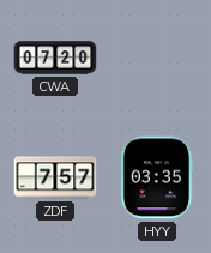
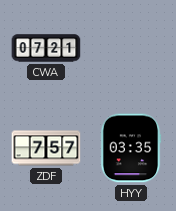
CWA: 07:20 -> 07:21
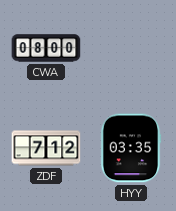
CWA: 07:21 -> 08:00
ZDF: 7:57 -> 7:12
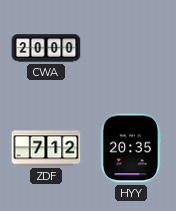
CWA: 08:00 -> 20:00
HYY: 03:35 -> 20:35
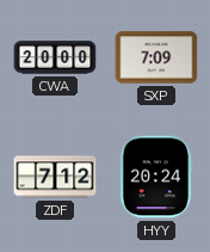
SXP: none -> 7:09
HYY: 20:35 -> 20:24
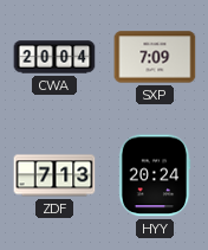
CWA: 20:00 -> 20:04
ZDF: 7:12 -> 7:13
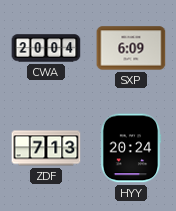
SXP: 7:09 -> 6:09
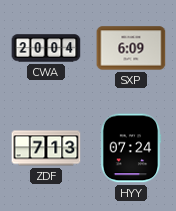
HYY: 20:24 -> 07:24
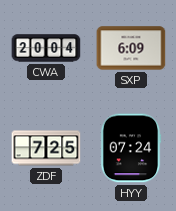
ZDF: 7:13 -> 7:25
